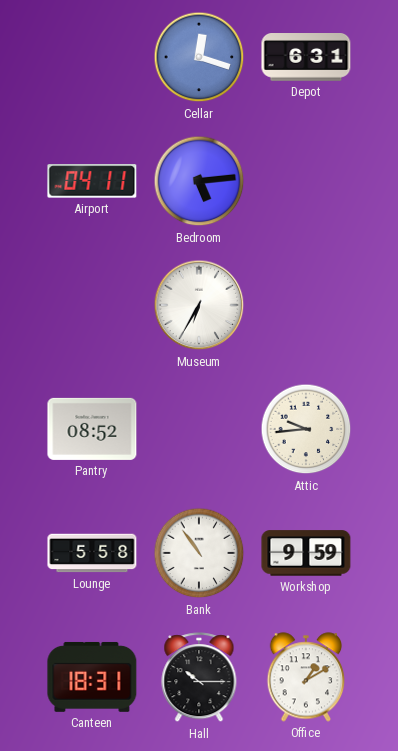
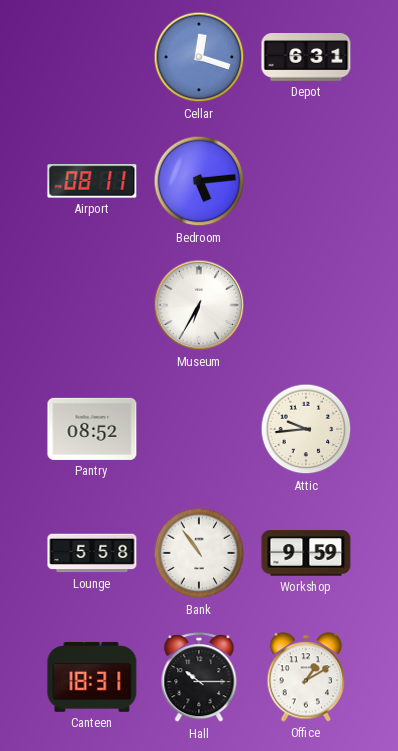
Airport: 04:11 -> 08:11
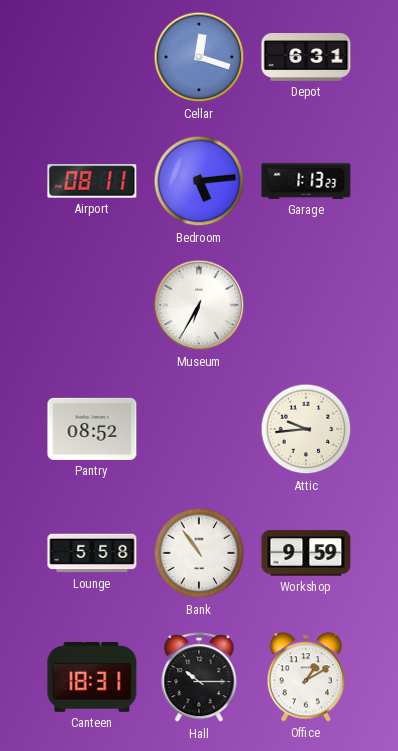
Garage: none -> 1:13
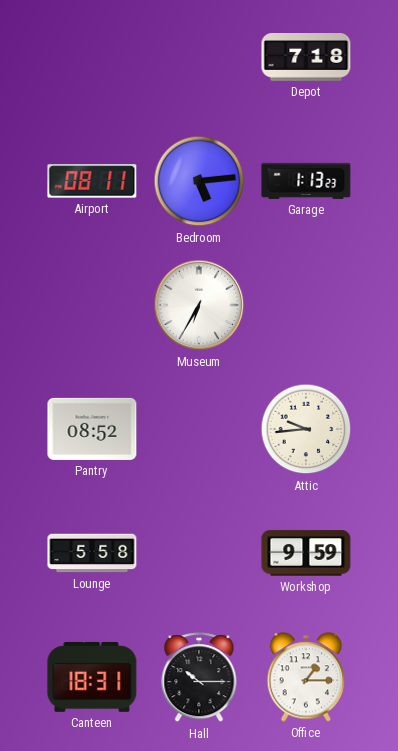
Cellar: 12:18 -> none
Depot: 6:31 -> 7:18
Bank: 10:54 -> none
Office: 1:10 -> 1:15
